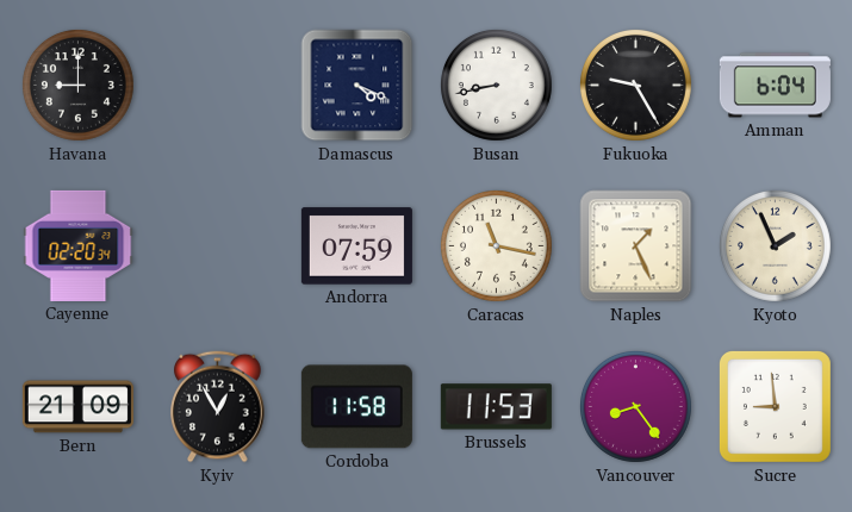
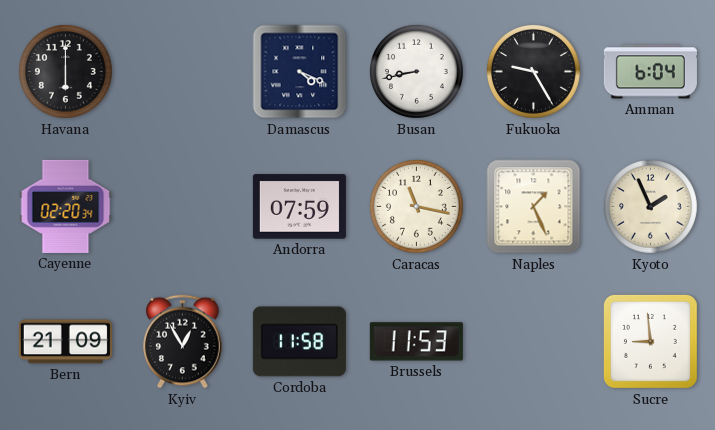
Havana: 9:00 -> 6:00
Vancouver: 8:24 -> none
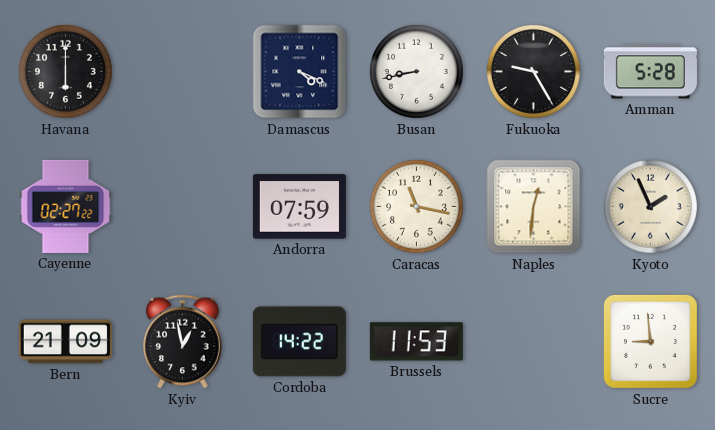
Amman: 6:04 -> 5:28
Cayenne: 02:20 -> 02:27
Naples: 1:26 -> 12:31
Kyiv: 12:55 -> 12:58
Cordoba: 11:58 -> 14:22
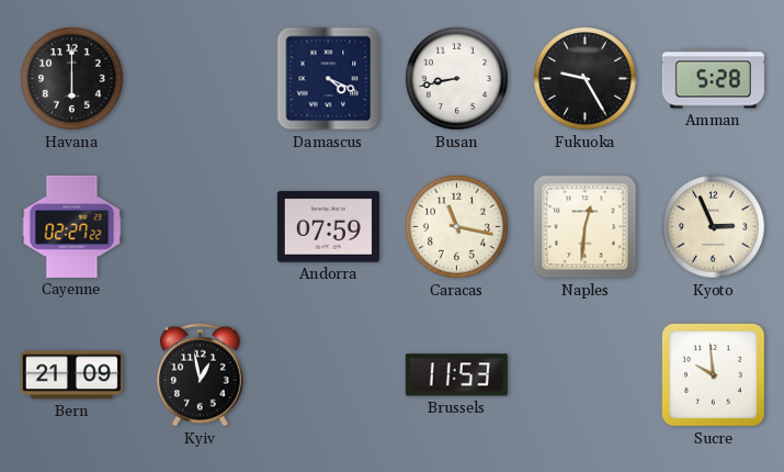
Kyoto: 1:56 -> 2:56
Cordoba: 14:22 -> none
Sucre: 8:59 -> 9:59
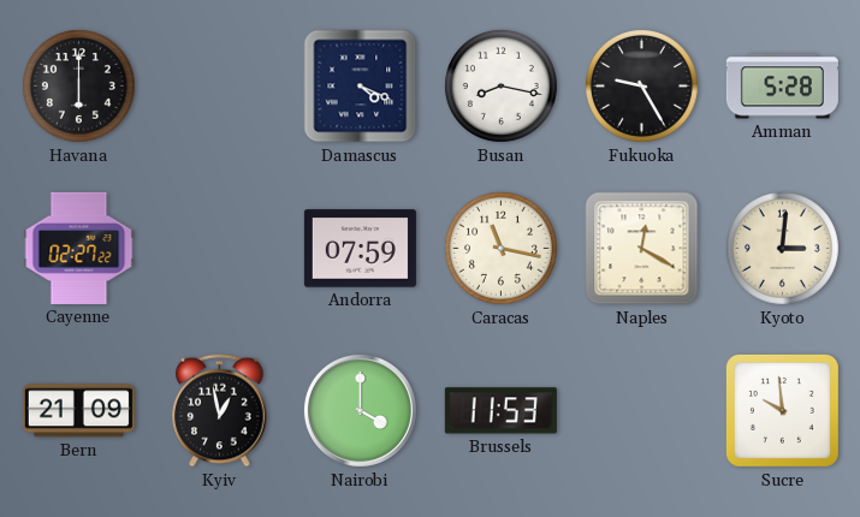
Busan: 8:43 -> 8:17
Naples: 12:31 -> 12:20
Kyoto: 2:56 -> 3:01
Nairobi: none -> 4:00
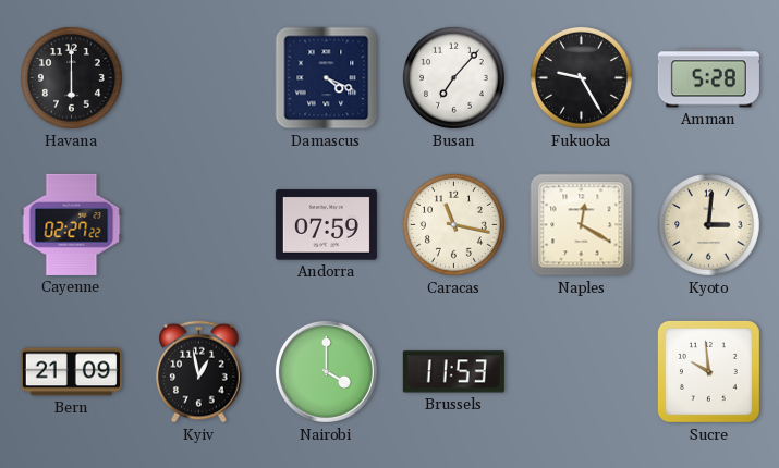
Busan: 8:17 -> 7:07
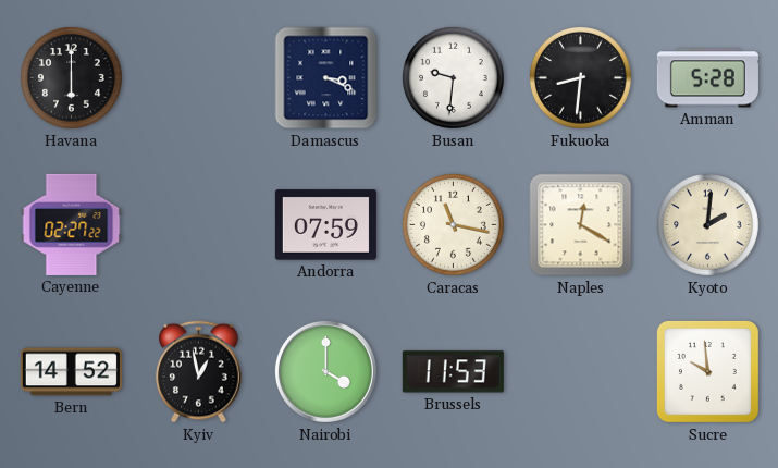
Damascus: 4:19 -> 3:19
Busan: 7:07 -> 9:31
Fukuoka: 9:25 -> 8:31
Kyoto: 3:01 -> 2:01
Bern: 21:09 -> 14:52
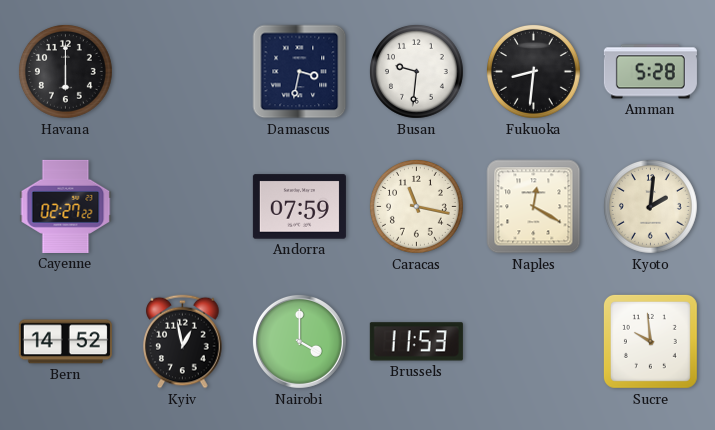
Damascus: 3:19 -> 3:32
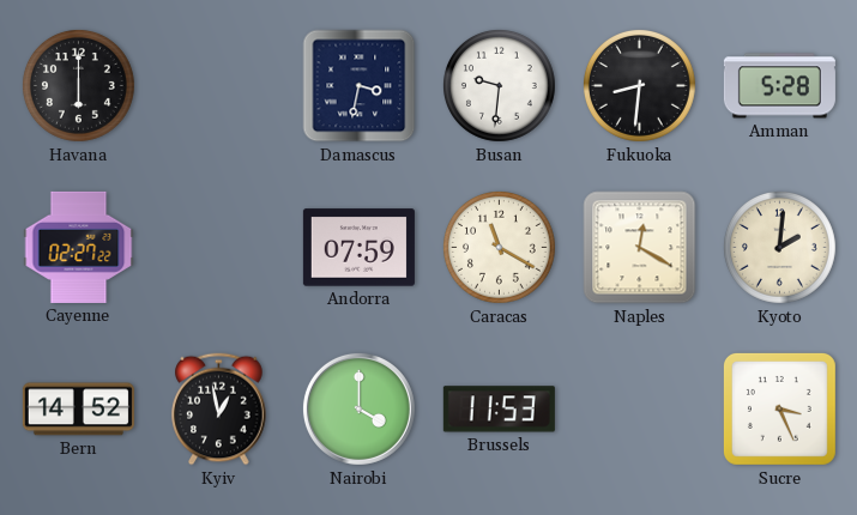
Caracas: 11:17 -> 11:20
Sucre: 9:59 -> 3:26
